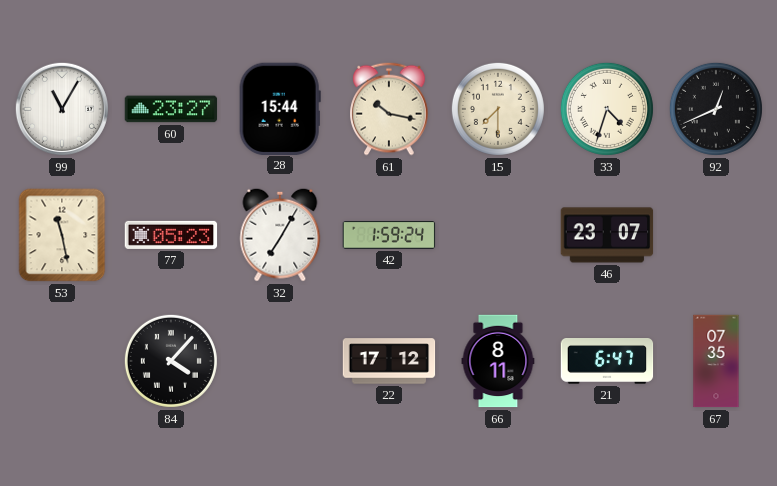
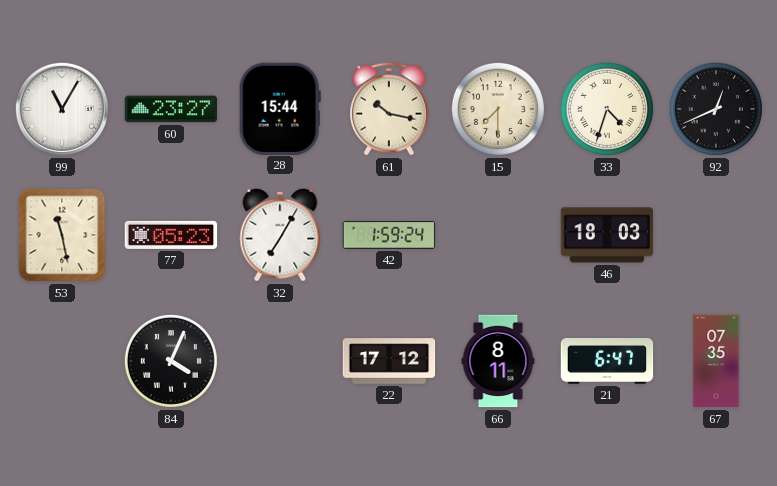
46: 23:07 -> 18:03
84: 4:07 -> 4:04
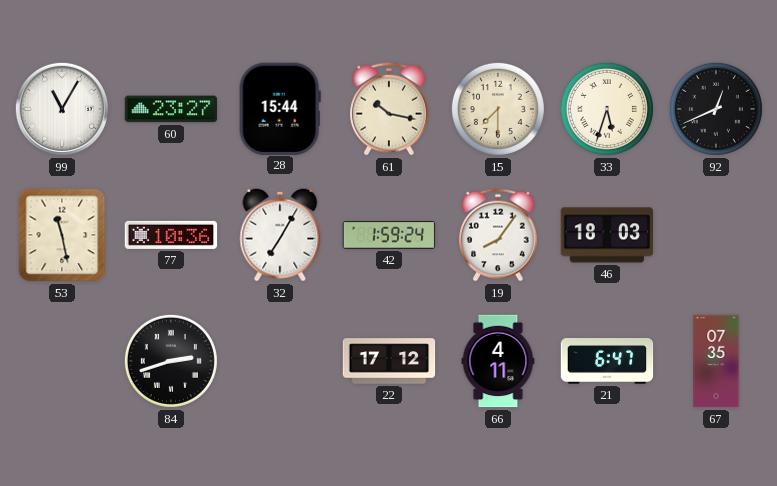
33: 4:33 -> 5:33
77: 05:23 -> 10:36
19: none -> 8:06
84: 4:04 -> 2:42
66: 8:11 -> 4:11
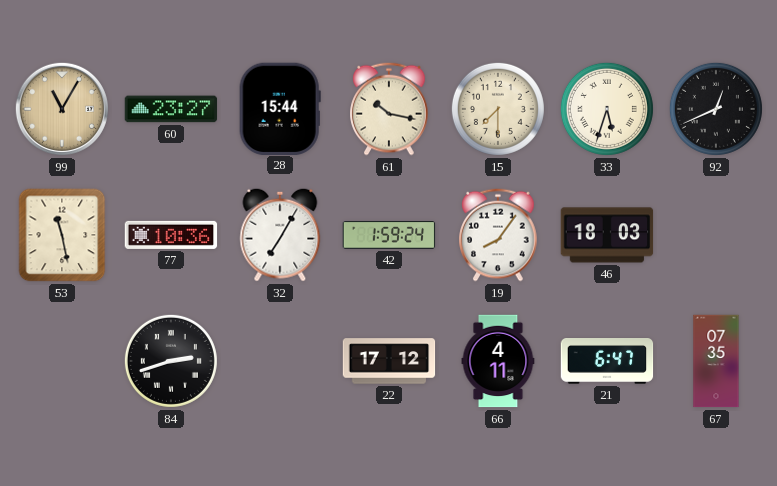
99 dial: white -> champagne
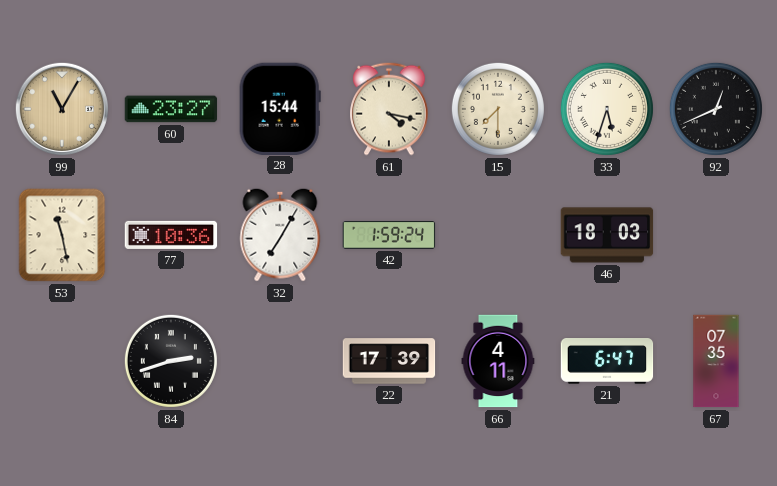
61: 10:17 -> 4:17
19: 8:06 -> none
22: 17:12 -> 17:39
